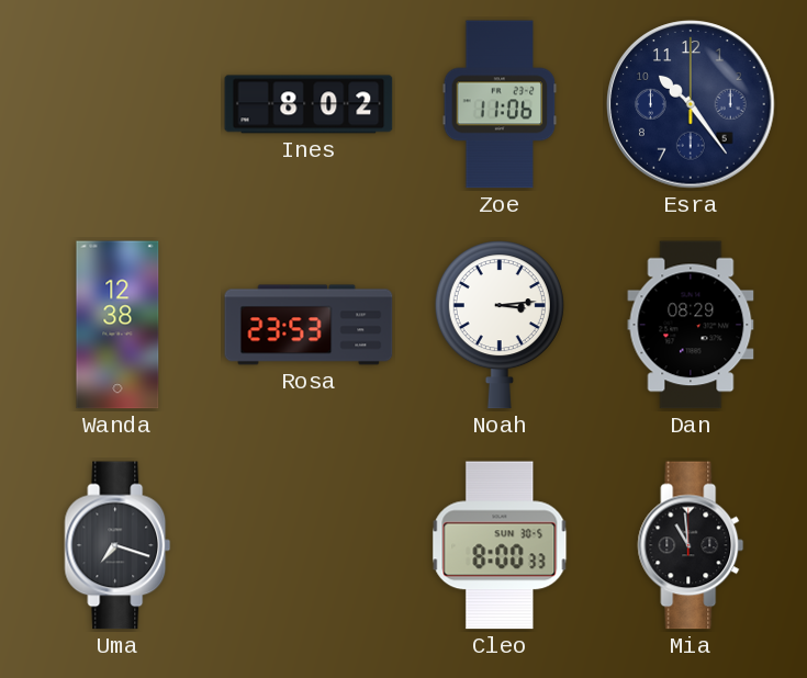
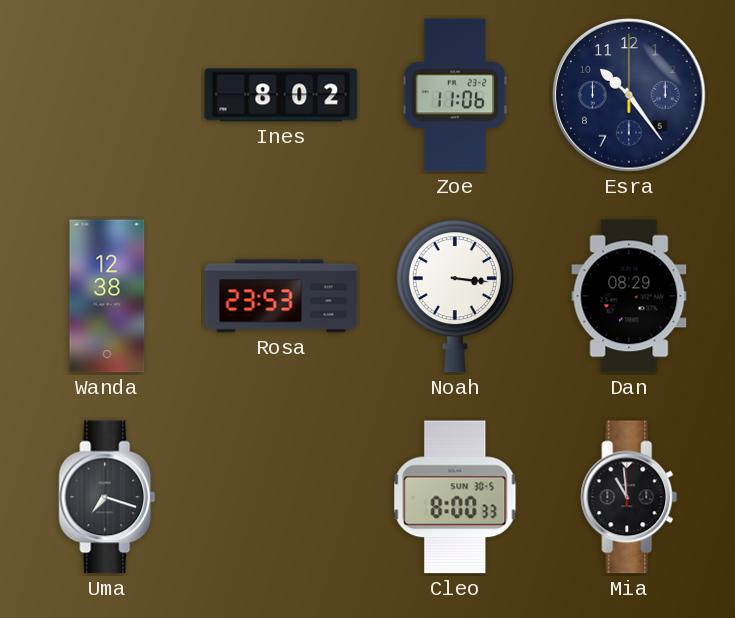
Noah: 3:14 -> 3:16
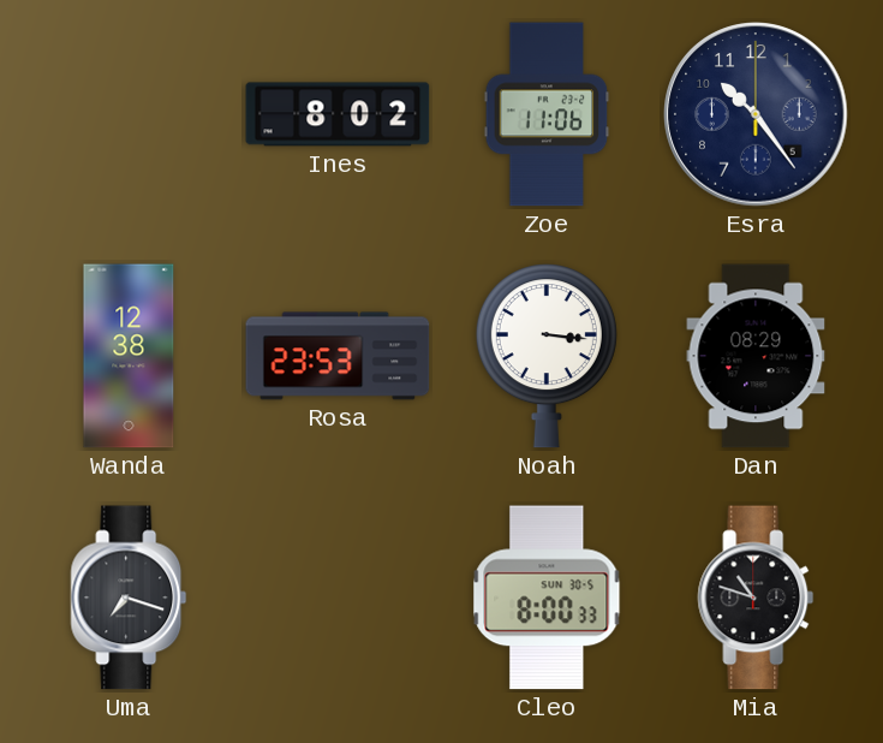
Mia: 10:59 -> 10:48
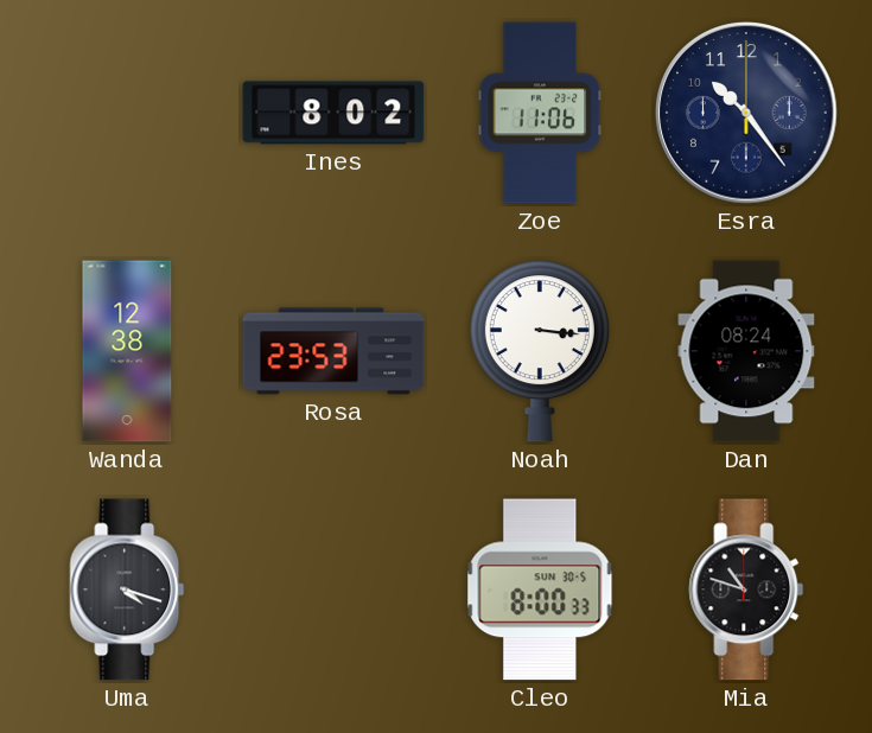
Dan: 08:29 -> 08:24
Uma: 7:18 -> 4:18
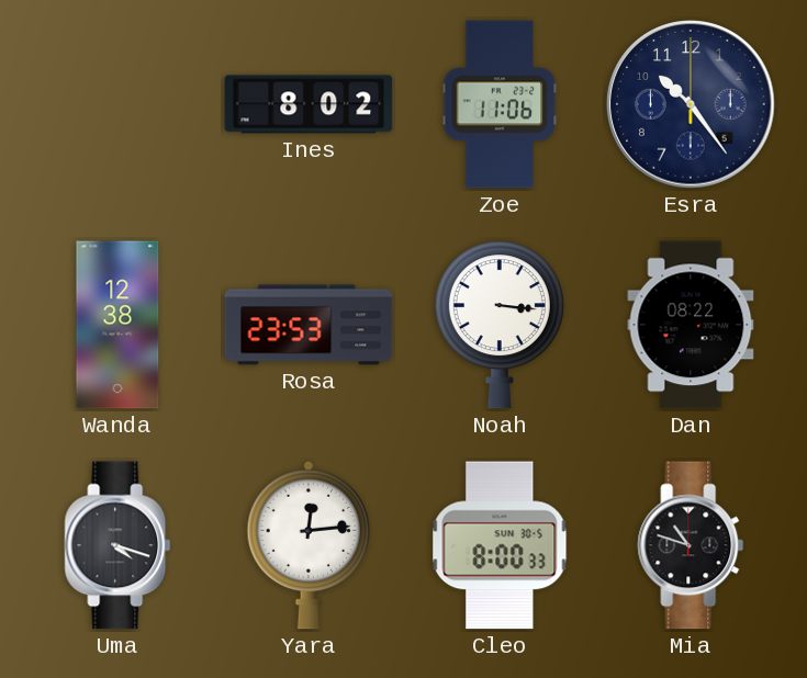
Dan: 08:24 -> 08:22
Yara: none -> 12:14
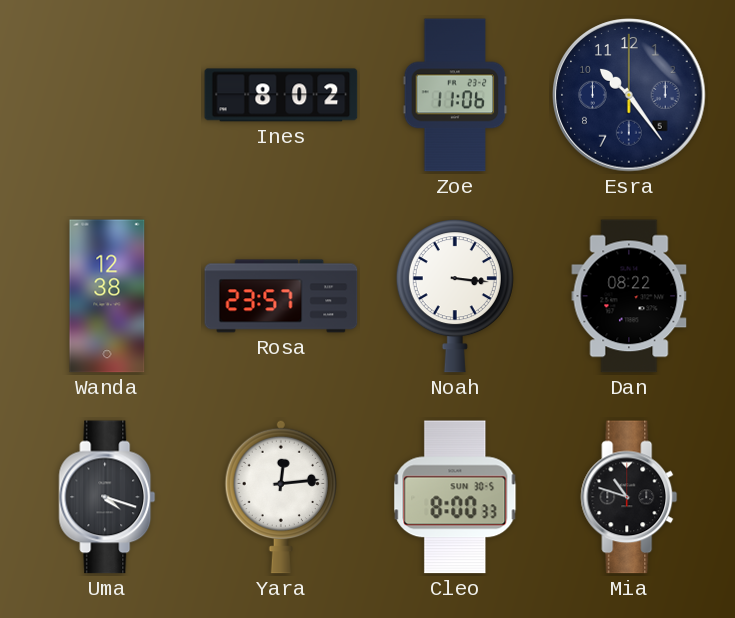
Rosa: 23:53 -> 23:57
